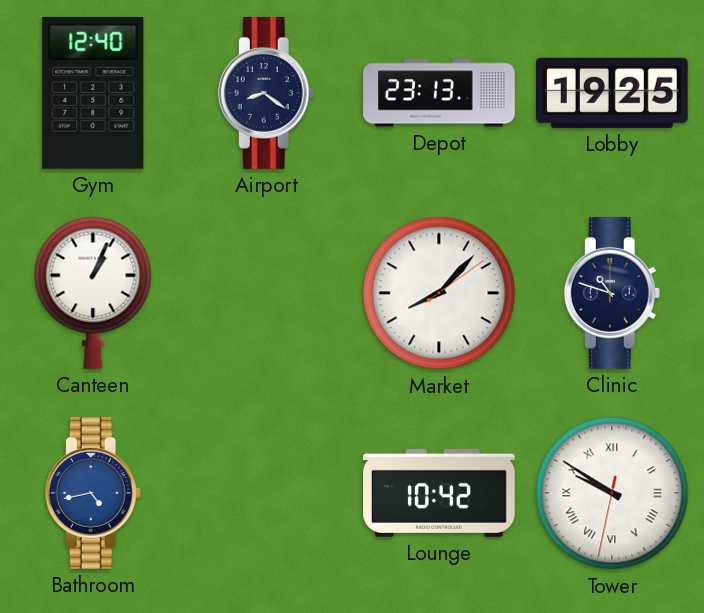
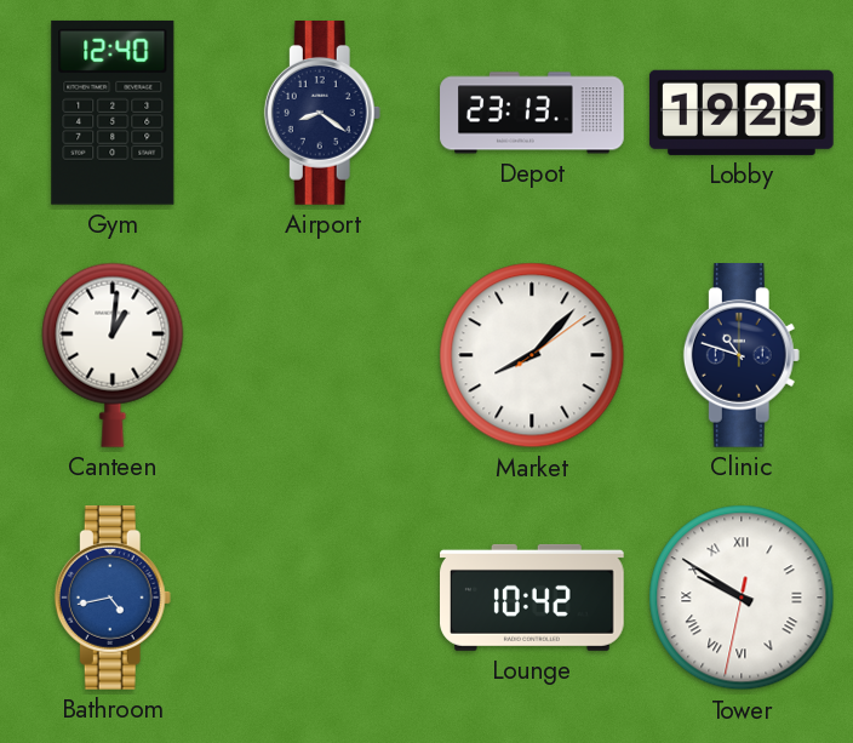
Canteen: 1:04 -> 1:01
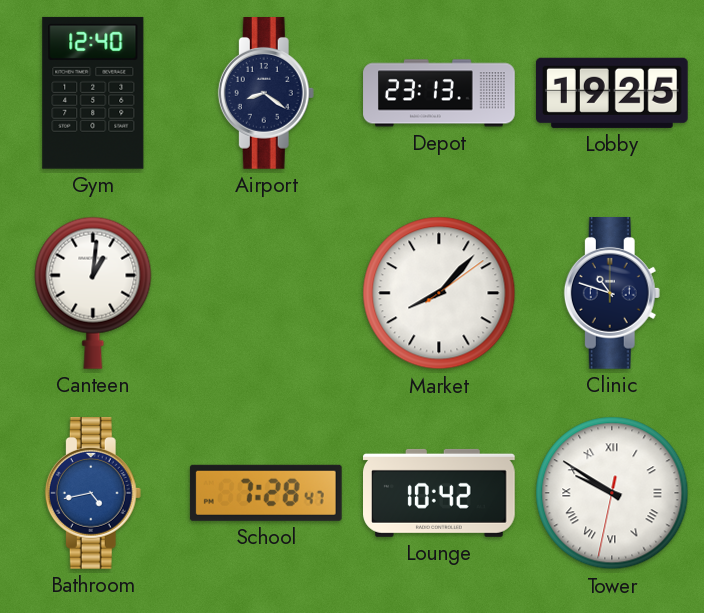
School: none -> 7:28
